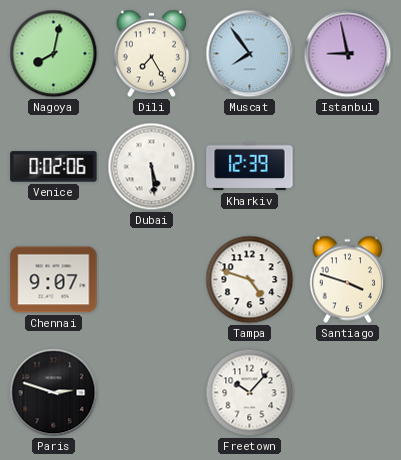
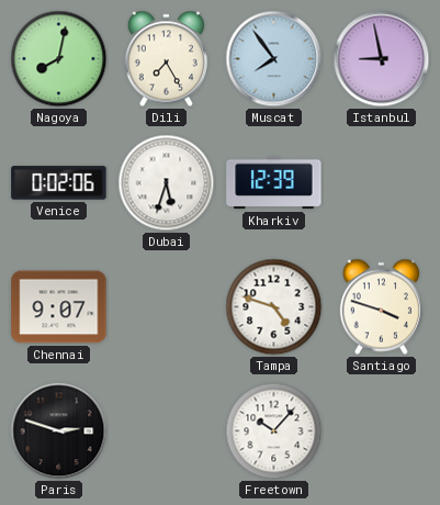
Dubai: 5:29 -> 5:33
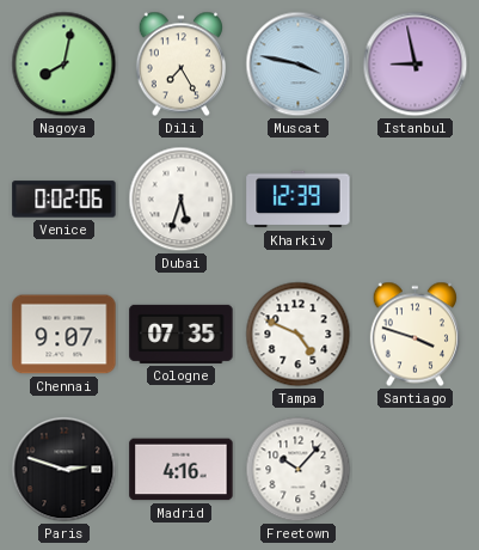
Muscat: 7:54 -> 3:47
Cologne: none -> 07:35
Tampa: 4:48 -> 4:49
Madrid: none -> 4:16
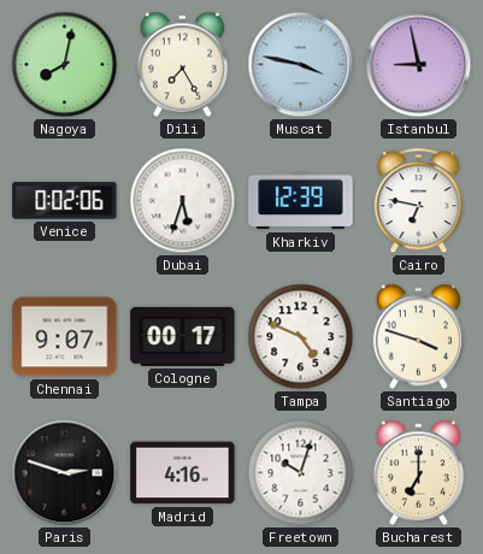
Cairo: none -> 6:47
Cologne: 07:35 -> 00:17
Freetown: 10:07 -> 10:03
Bucharest: none -> 7:00
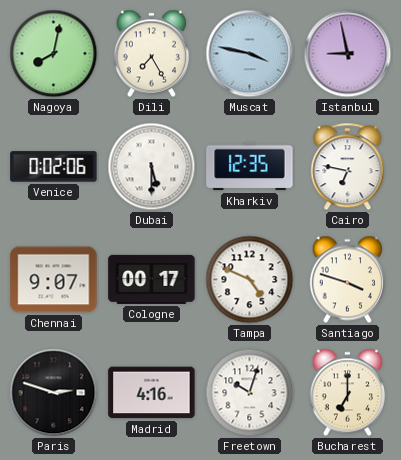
Dubai: 5:33 -> 5:30
Kharkiv: 12:39 -> 12:35
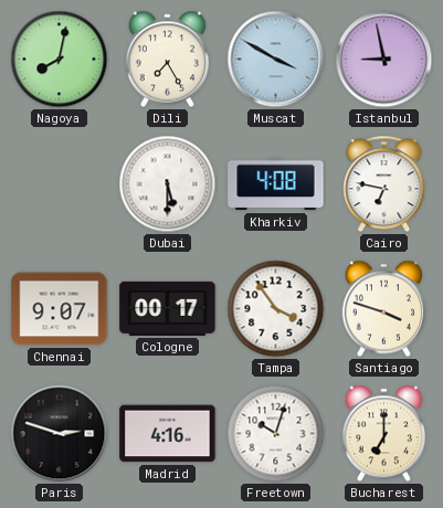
Muscat: 3:47 -> 3:50
Venice: 0:02 -> none
Kharkiv: 12:35 -> 4:08
Tampa: 4:49 -> 3:54
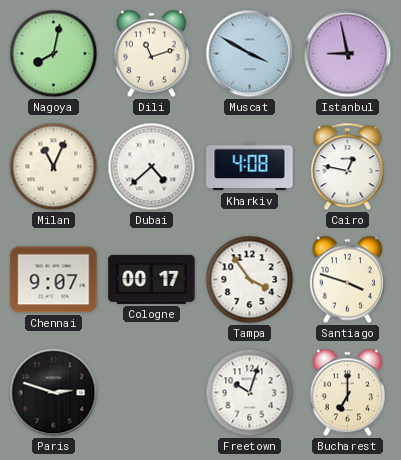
Dili: 7:25 -> 11:12
Milan: none -> 11:04
Dubai: 5:30 -> 4:38
Cairo: 6:47 -> 12:47
Madrid: 4:16 -> none
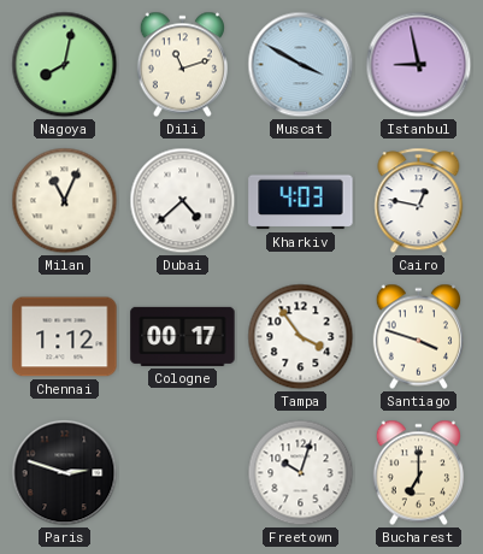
Kharkiv: 4:08 -> 4:03
Chennai: 9:07 -> 1:12
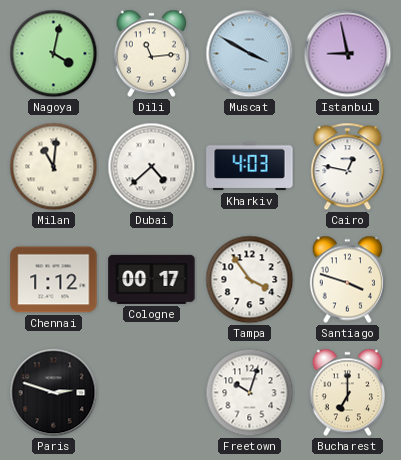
Nagoya: 8:02 -> 4:02
Dili: 11:12 -> 11:14
Milan: 11:04 -> 11:01
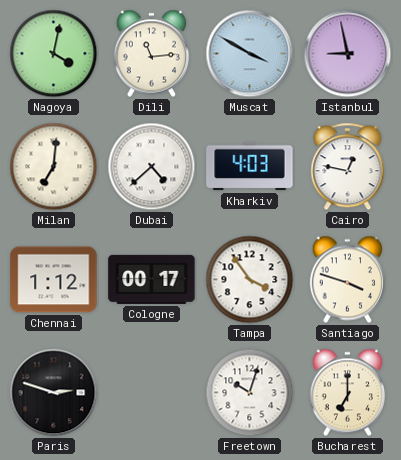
Milan: 11:01 -> 7:01
